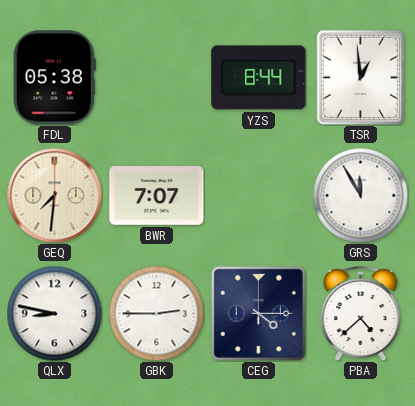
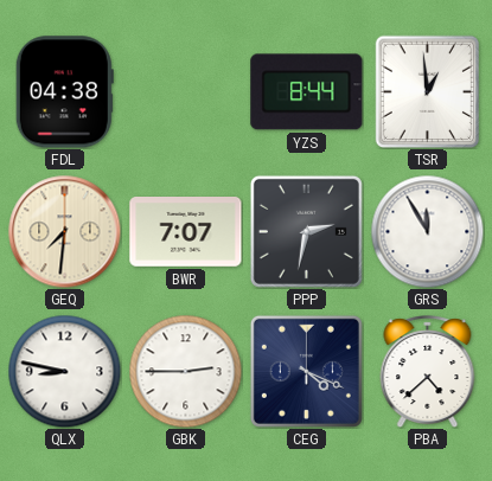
FDL: 05:38 -> 04:38
PPP: none -> 2:32
CEG: 4:15 -> 4:19
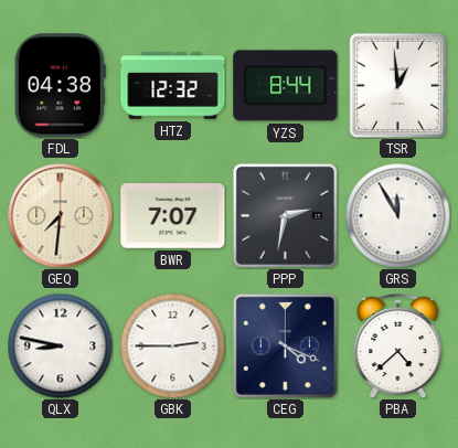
HTZ: none -> 12:32
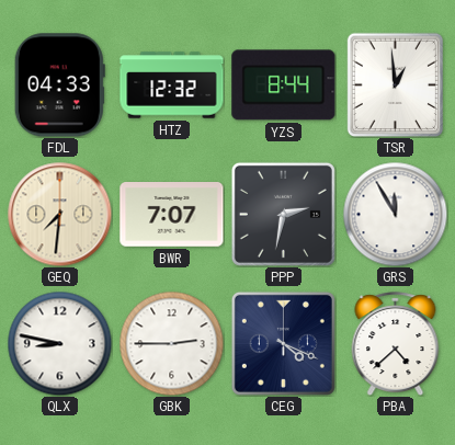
FDL: 04:38 -> 04:33
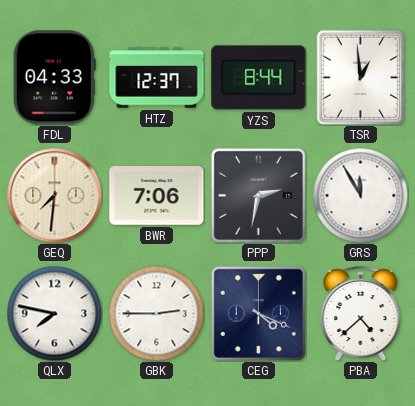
HTZ: 12:32 -> 12:37
BWR: 7:07 -> 7:06
QLX: 8:47 -> 7:47
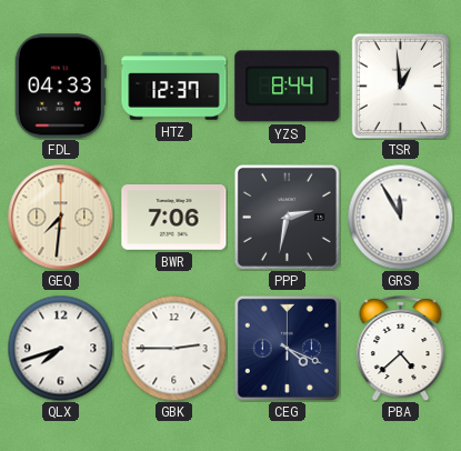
QLX: 7:47 -> 7:42
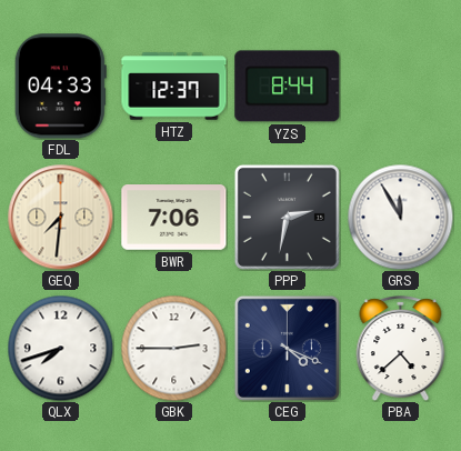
TSR: 12:59 -> none
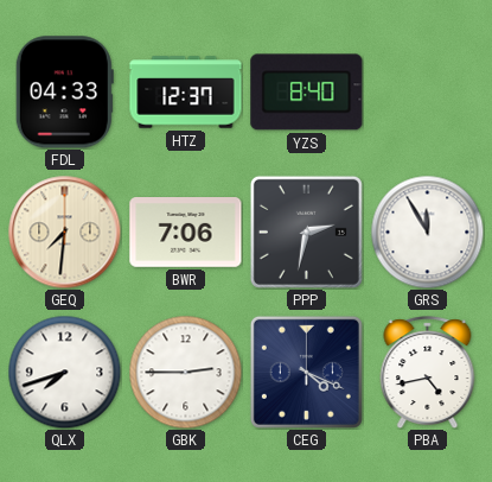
YZS: 8:44 -> 8:40
PBA: 4:38 -> 4:43
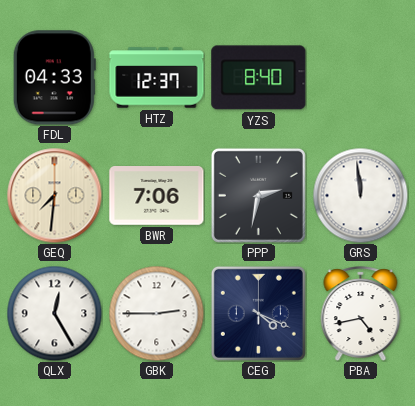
GRS: 11:55 -> 11:59
QLX: 7:42 -> 12:25
